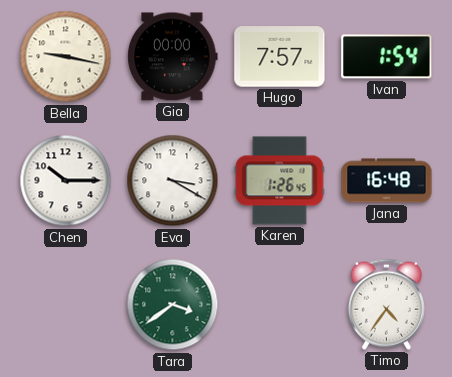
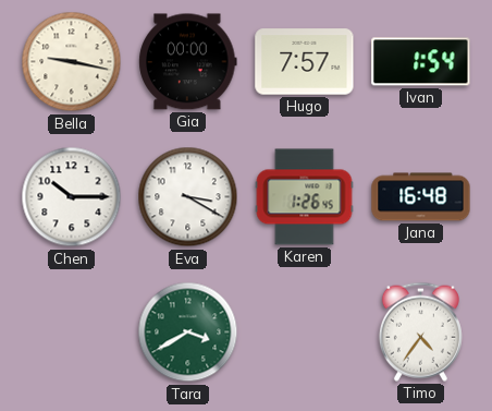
Tara: 3:39 -> 3:40
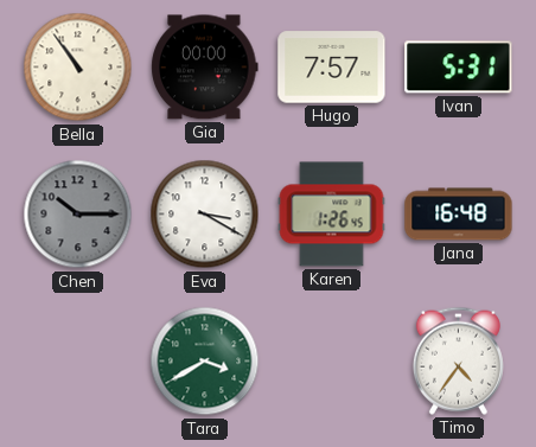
Bella: 9:17 -> 10:54
Ivan: 1:54 -> 5:31
Chen dial: white -> grey
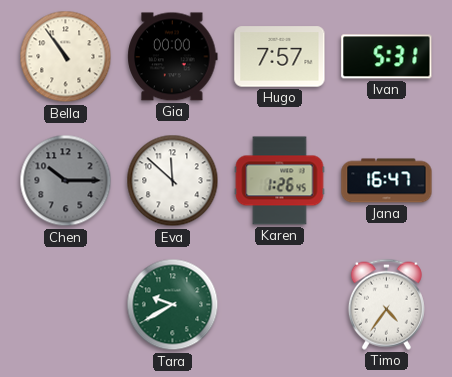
Eva: 3:20 -> 11:52
Jana: 16:48 -> 16:47
Tara: 3:40 -> 9:40
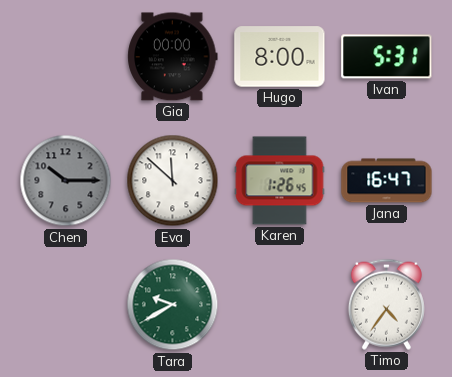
Bella: 10:54 -> none
Hugo: 7:57 -> 8:00
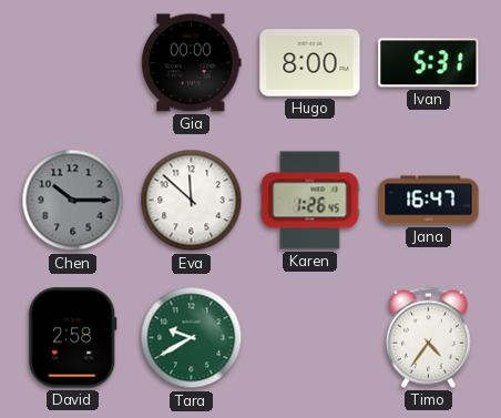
David: none -> 2:58
